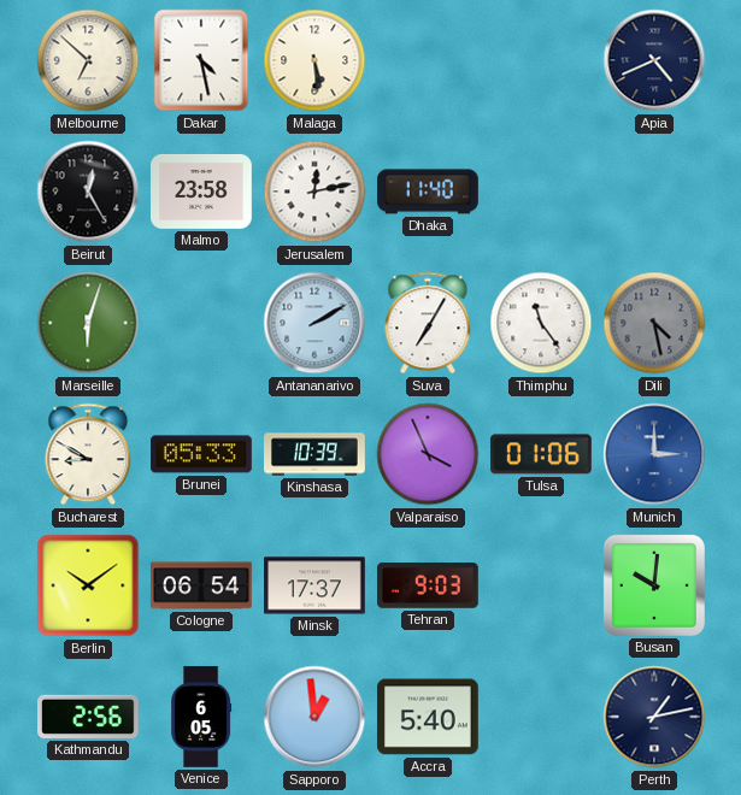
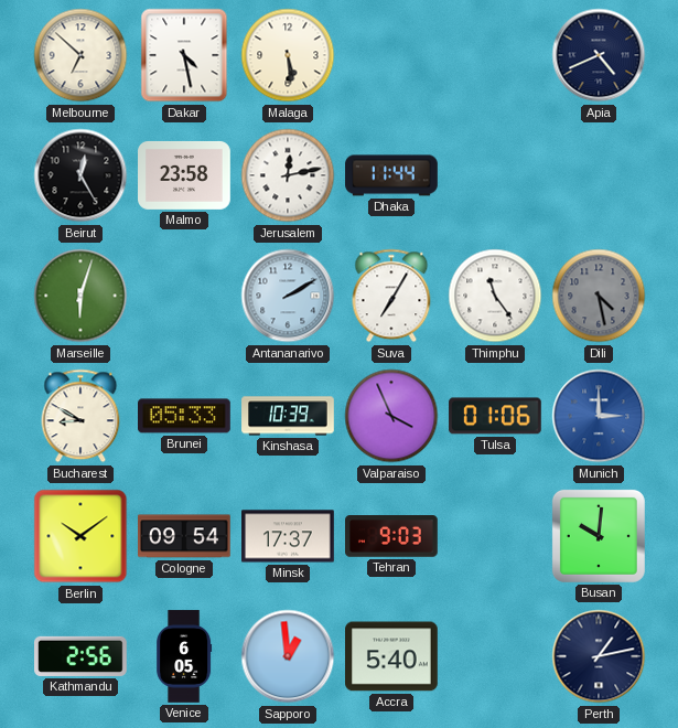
Dhaka: 11:40 -> 11:44
Cologne: 06:54 -> 09:54
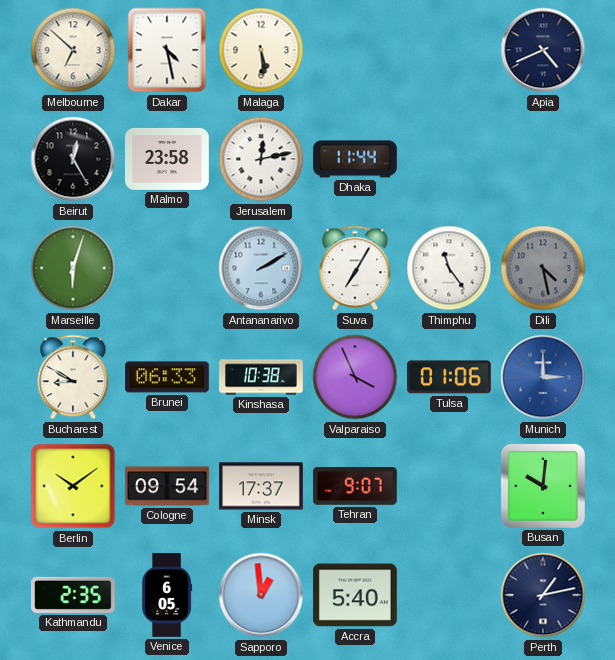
Brunei: 05:33 -> 06:33
Kinshasa: 10:39 -> 10:38
Tehran: 9:03 -> 9:07
Kathmandu: 2:56 -> 2:35
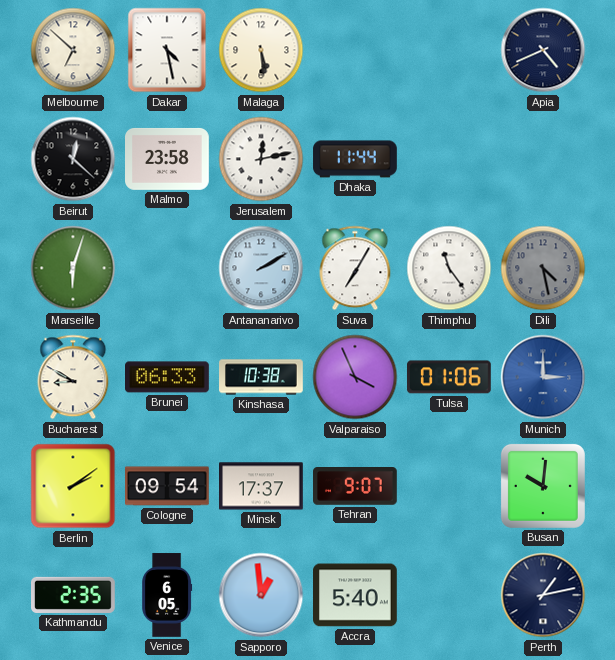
Beirut: 12:25 -> 12:22
Berlin: 10:09 -> 2:09
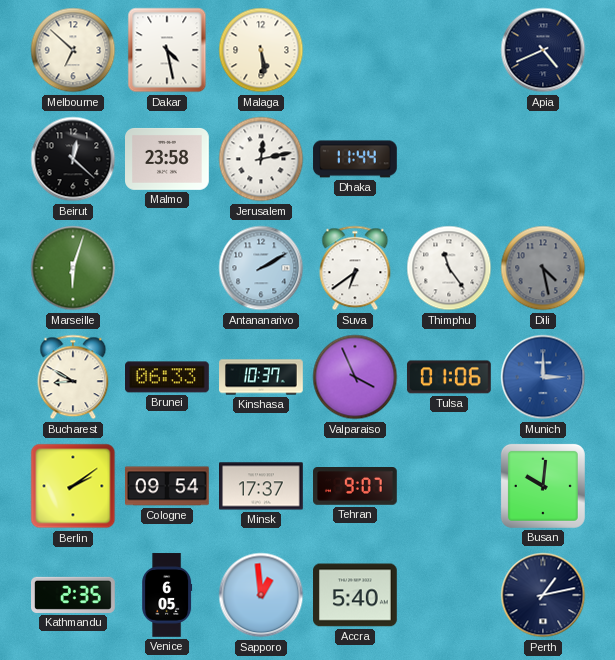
Suva: 7:05 -> 6:39
Kinshasa: 10:38 -> 10:37
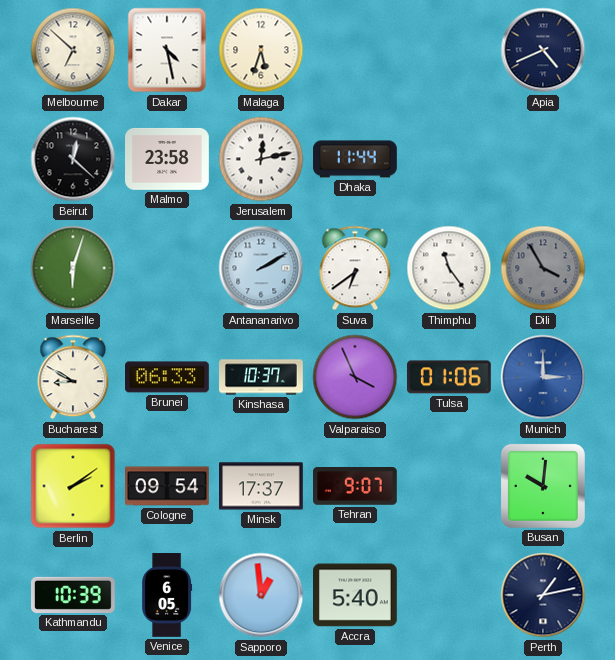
Malaga: 5:29 -> 5:33
Dili: 4:28 -> 3:55
Kathmandu: 2:35 -> 10:39
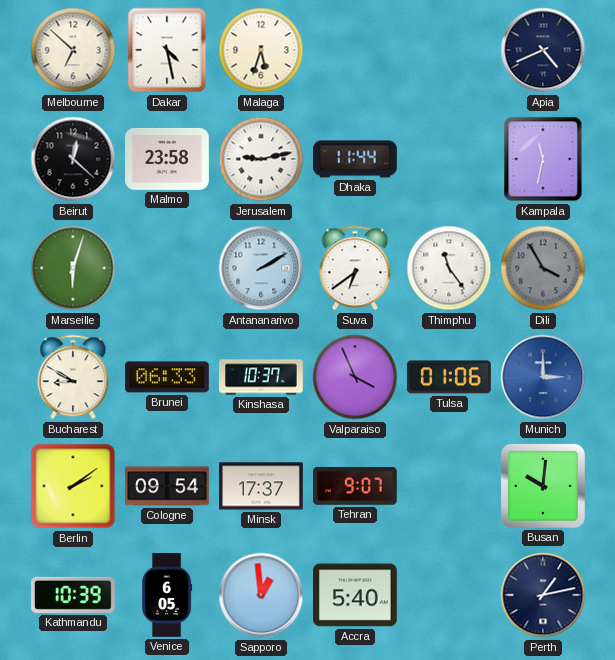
Jerusalem: 12:13 -> 9:13
Kampala: none -> 11:32
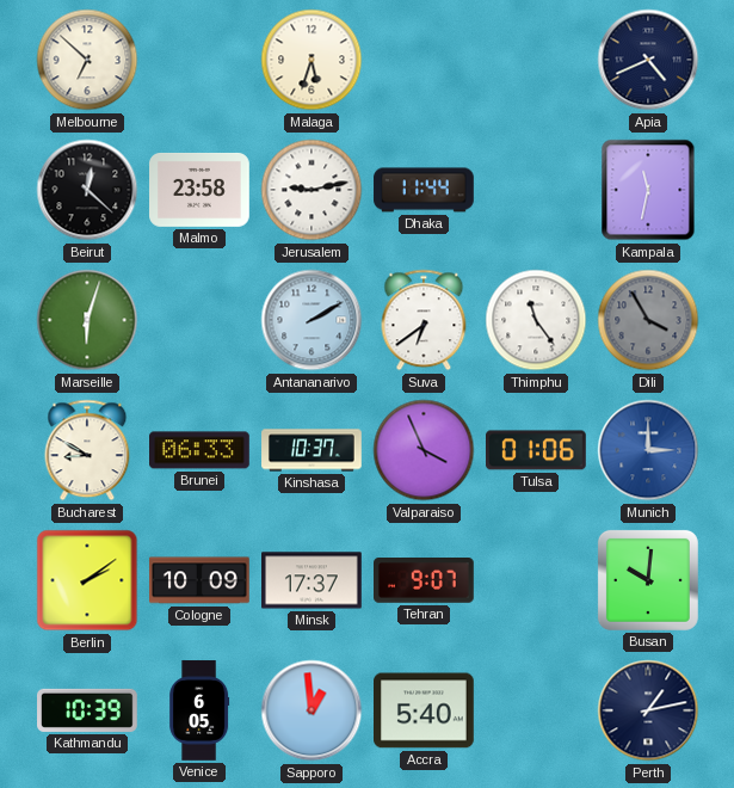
Dakar: 4:28 -> none
Cologne: 09:54 -> 10:09
